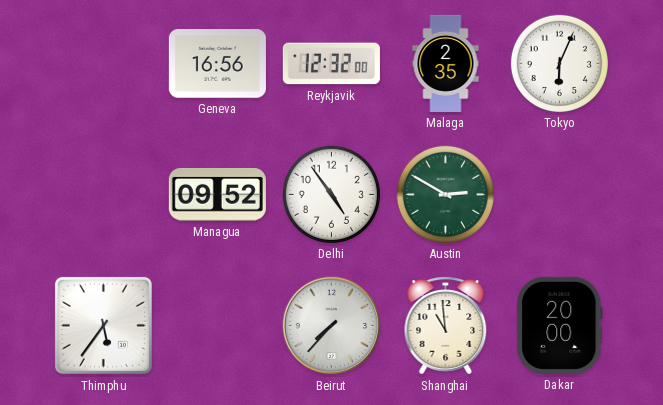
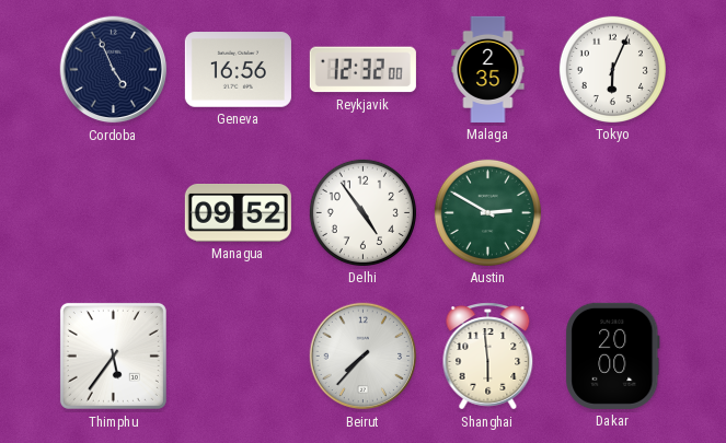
Cordoba: none -> 4:56
Shanghai: 10:59 -> 5:59
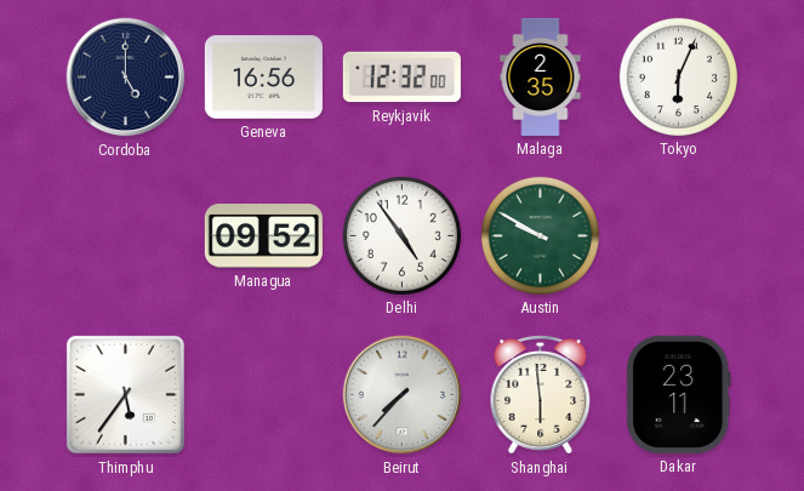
Cordoba: 4:56 -> 5:00
Austin: 2:50 -> 9:50
Dakar: 20:00 -> 23:11
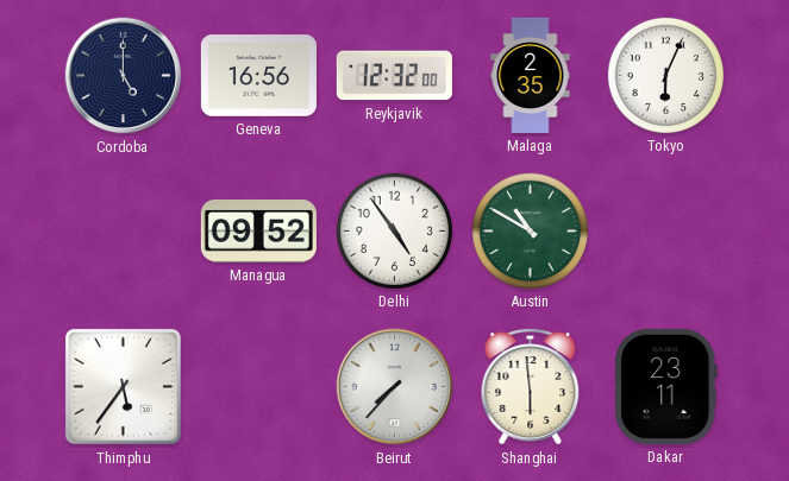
Austin: 9:50 -> 10:50
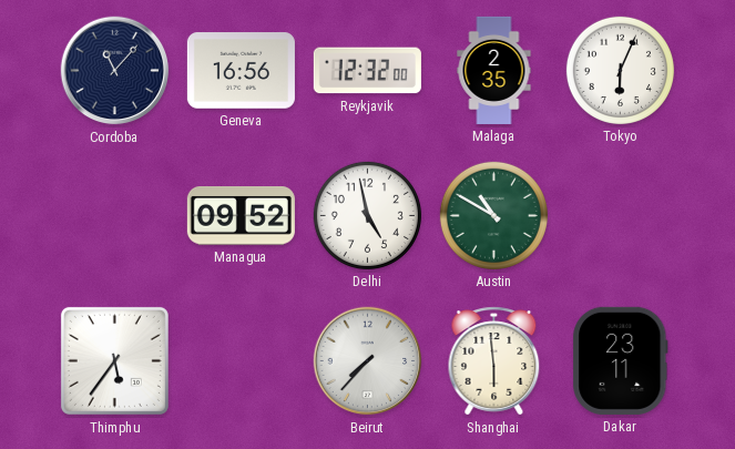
Cordoba: 5:00 -> 11:07
Delhi: 4:54 -> 4:58
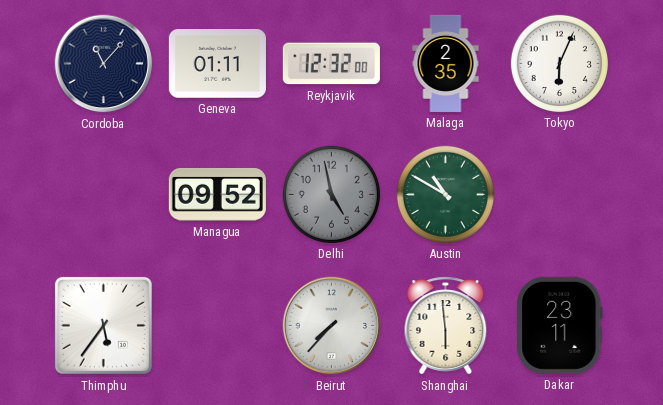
Geneva: 16:56 -> 01:11
Delhi dial: white -> grey
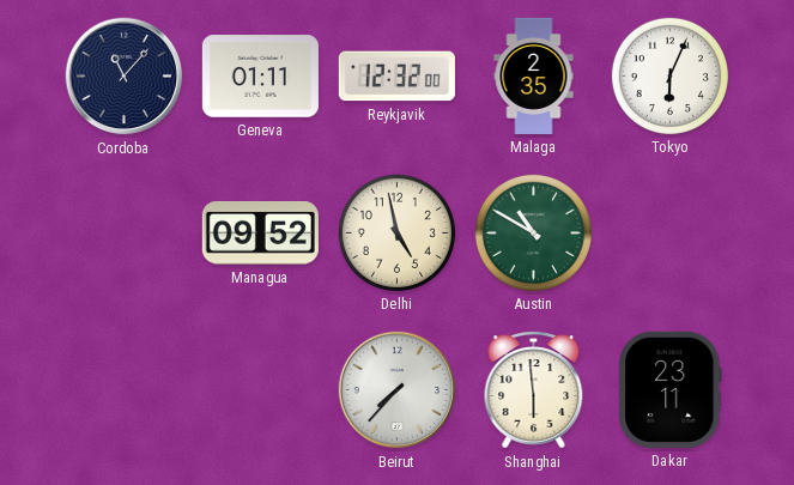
Delhi dial: grey -> cream
Thimphu: 5:36 -> none
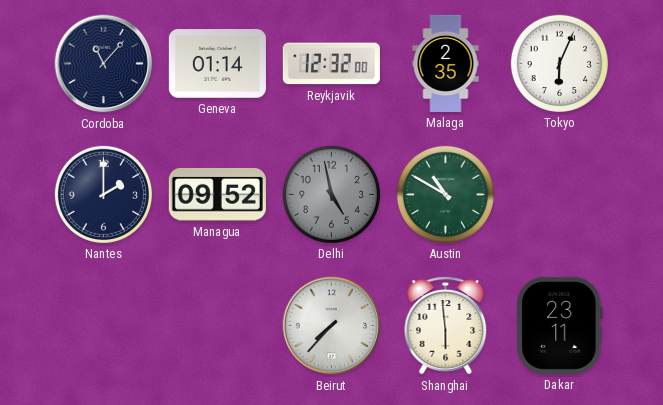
Geneva: 01:11 -> 01:14
Nantes: none -> 2:00
Delhi dial: cream -> grey
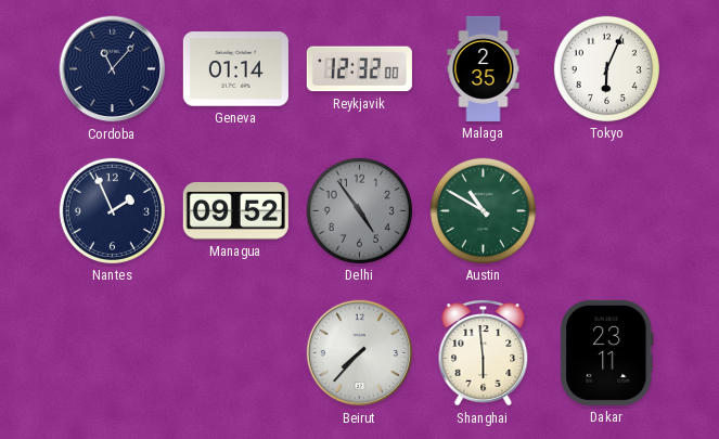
Nantes: 2:00 -> 1:56
Delhi: 4:58 -> 4:54
